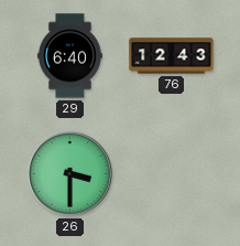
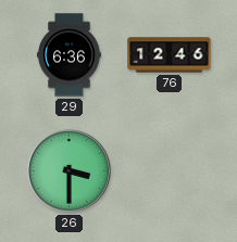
29: 6:40 -> 6:36
76: 12:43 -> 12:46
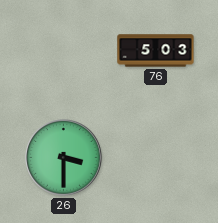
29: 6:36 -> none
76: 12:46 -> 5:03
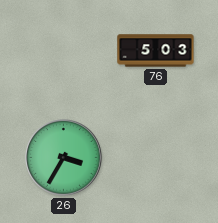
26: 3:30 -> 3:35
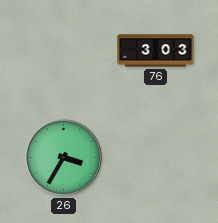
76: 5:03 -> 3:03
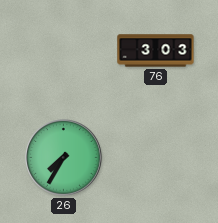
26: 3:35 -> 7:35
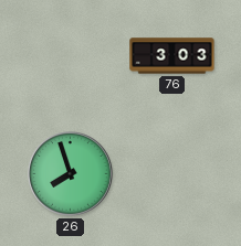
26: 7:35 -> 7:57
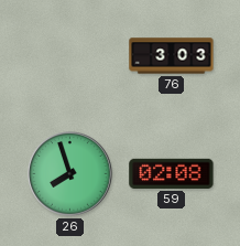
59: none -> 02:08
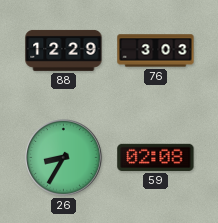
88: none -> 12:29
26: 7:57 -> 8:35
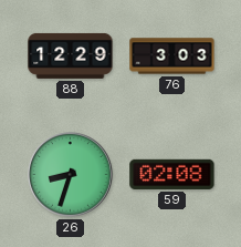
26: 8:35 -> 8:33
